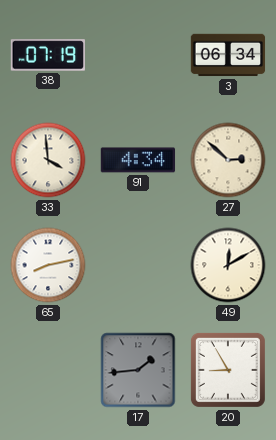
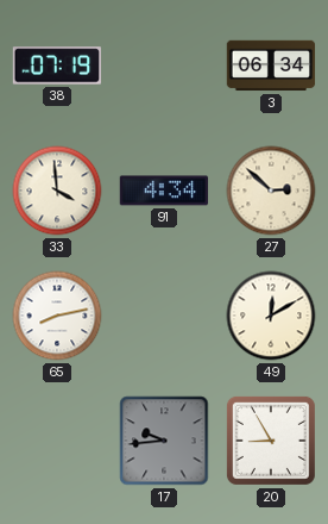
17: 1:44 -> 9:44
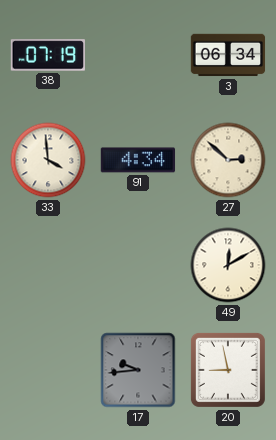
65: 8:13 -> none
20: 8:55 -> 8:58
